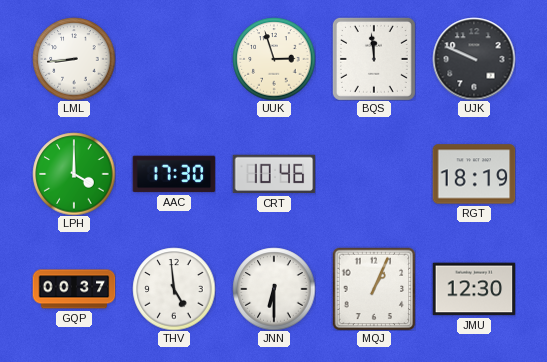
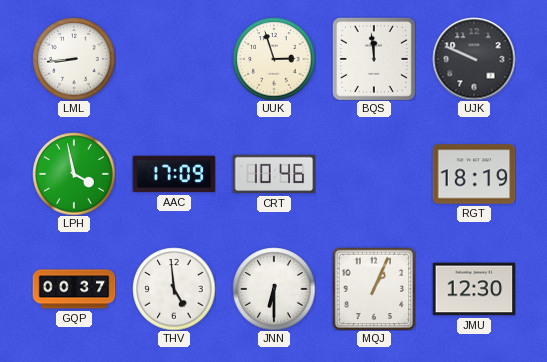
LPH: 4:00 -> 3:58
AAC: 17:30 -> 17:09
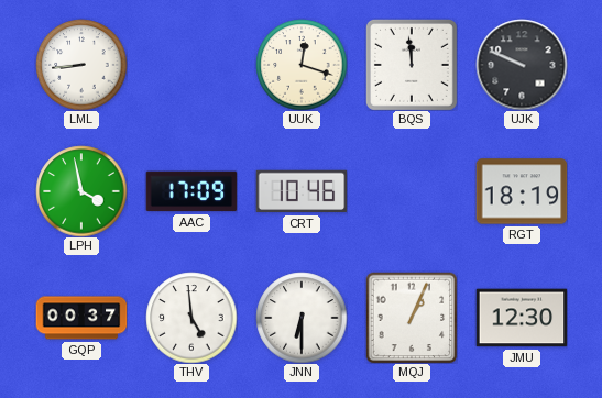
UUK: 2:57 -> 12:18
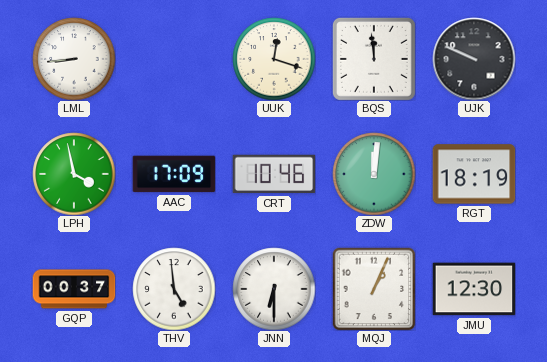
ZDW: none -> 12:01
